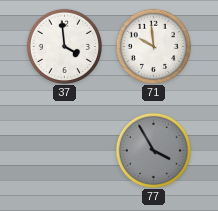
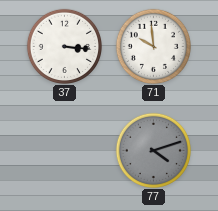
37: 3:59 -> 3:16
77: 3:55 -> 4:12
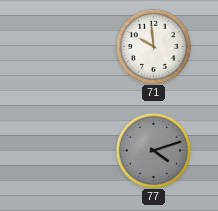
37: 3:16 -> none
